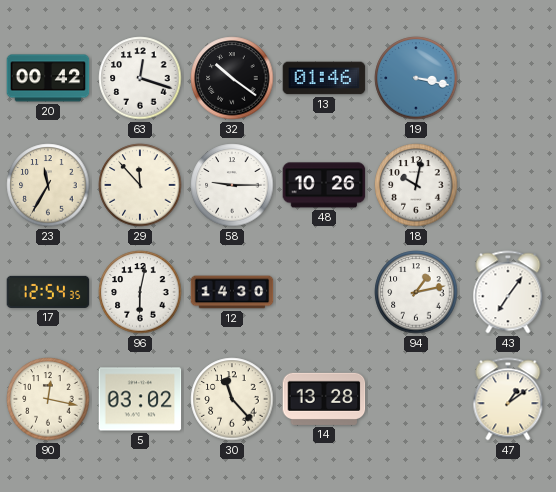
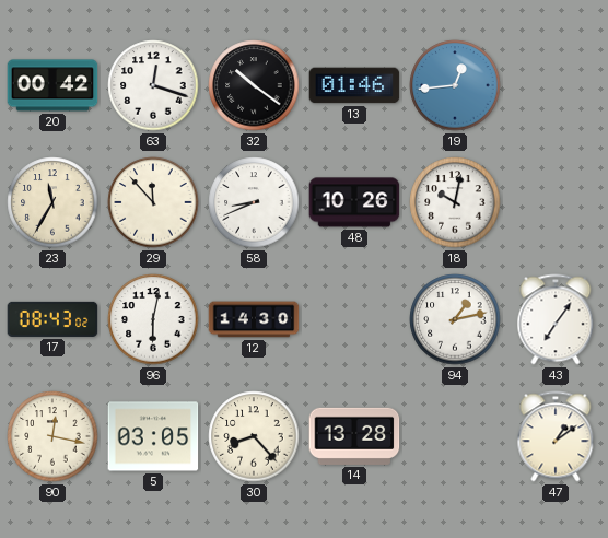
19: 3:17 -> 12:44
58: 9:15 -> 8:41
17: 12:54 -> 08:43
5: 03:02 -> 03:05
30: 11:23 -> 8:23
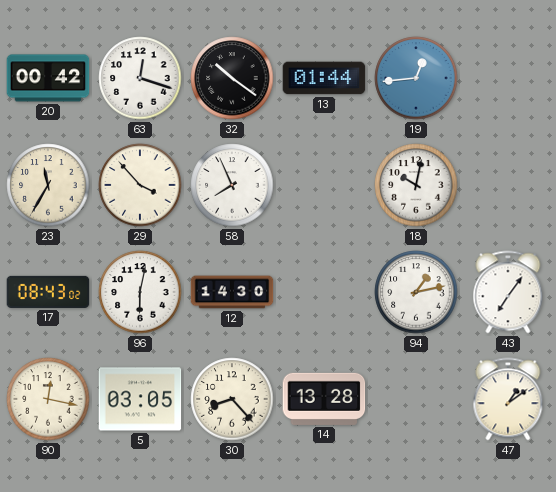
13: 01:46 -> 01:44
29: 11:53 -> 3:53
58: 8:41 -> 7:56
48: 10:26 -> none
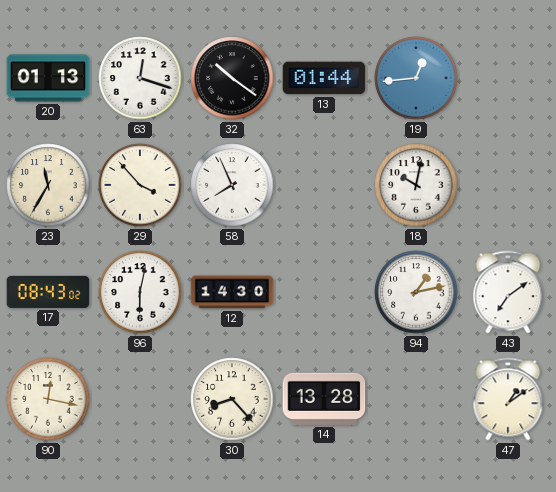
20: 00:42 -> 01:13
43: 7:06 -> 7:09
5: 03:05 -> none
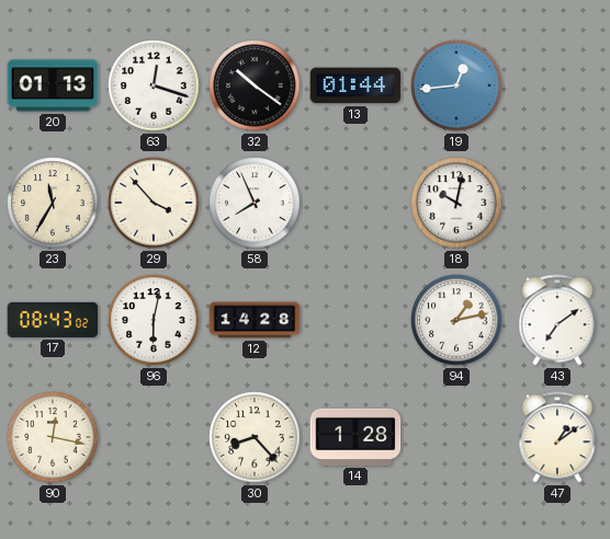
12: 14:30 -> 14:28
14: 13:28 -> 1:28
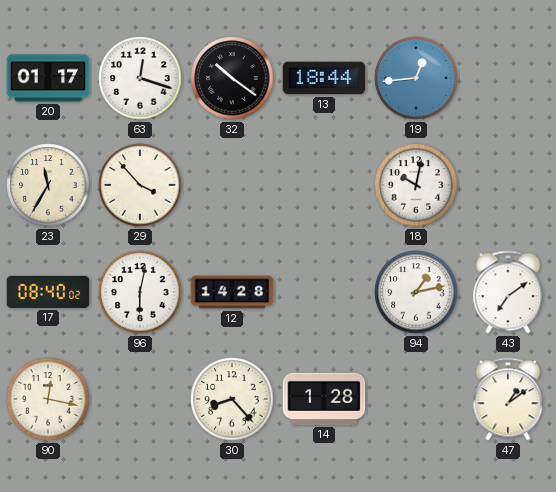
20: 01:13 -> 01:17
13: 01:44 -> 18:44
58: 7:56 -> none
17: 08:43 -> 08:40
